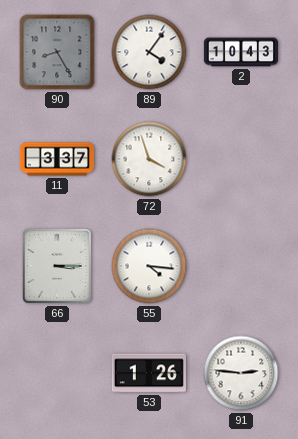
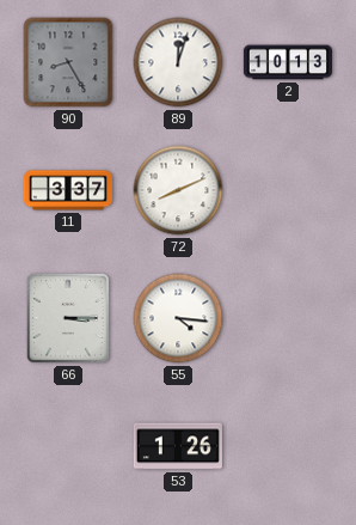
89: 4:06 -> 12:03
2: 10:43 -> 10:13
72: 3:57 -> 8:11
91: 2:46 -> none
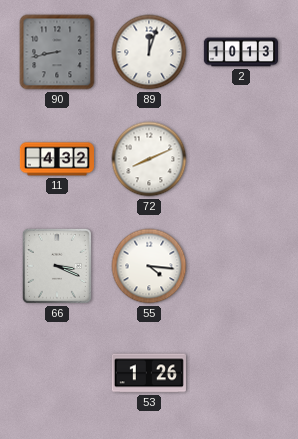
90: 8:25 -> 8:43
11: 3:37 -> 4:32
66: 3:15 -> 3:19
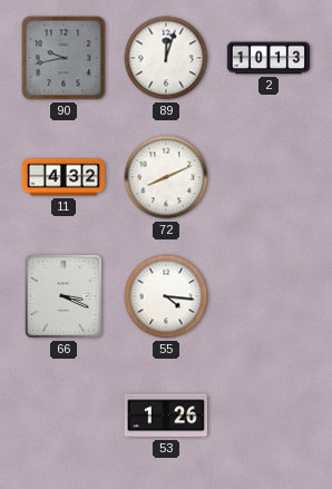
90: 8:43 -> 9:43
